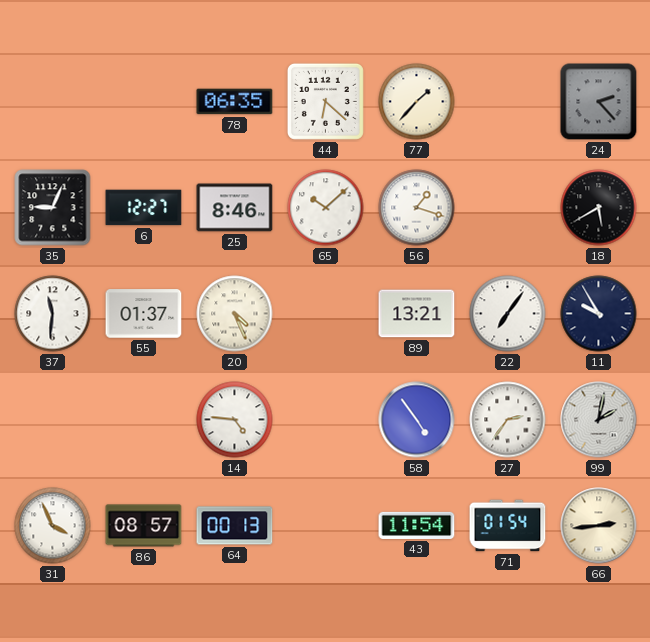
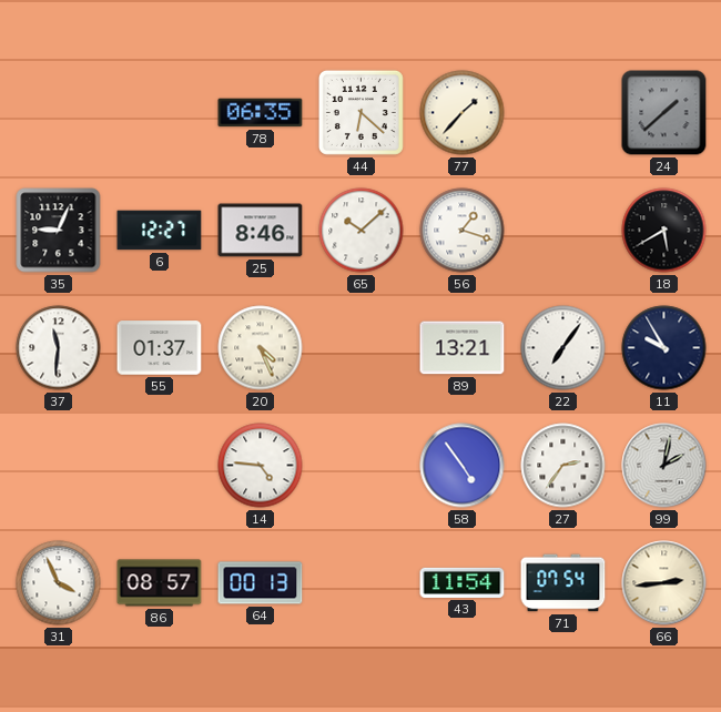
24: 2:23 -> 1:38
71: 01:54 -> 07:54
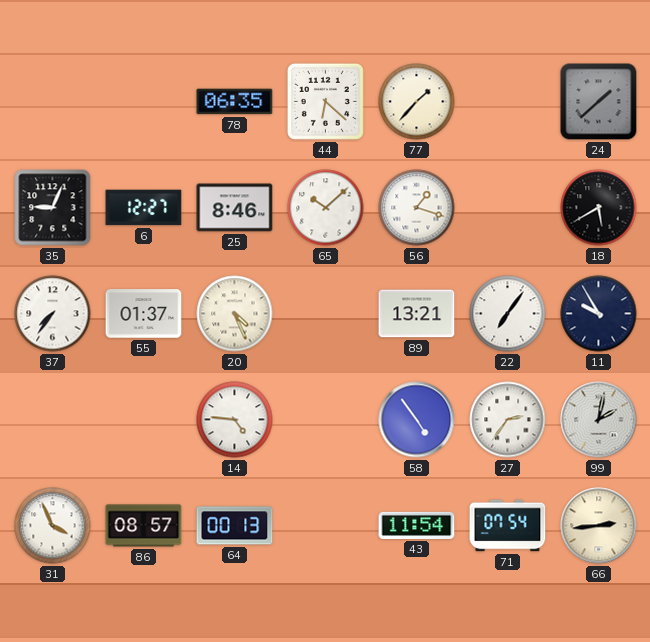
37: 11:31 -> 7:36
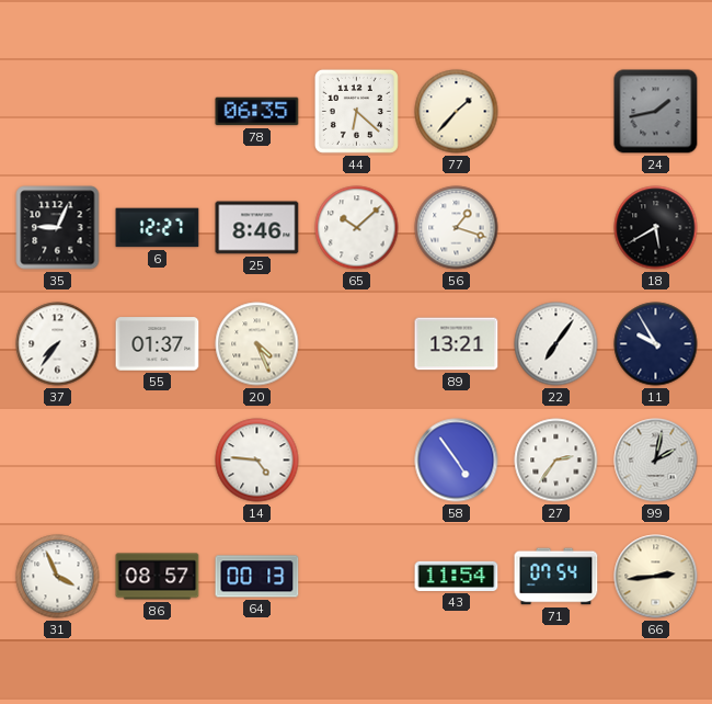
24: 1:38 -> 1:43
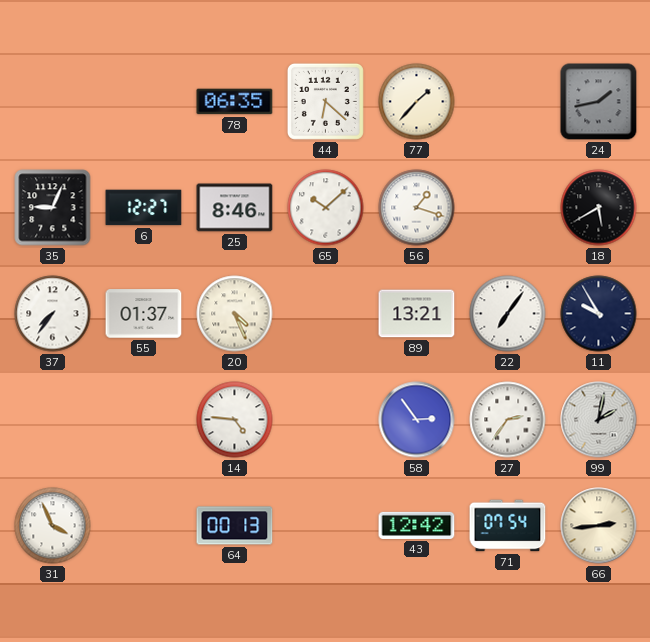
58: 4:54 -> 2:54
86: 08:57 -> none
43: 11:54 -> 12:42
